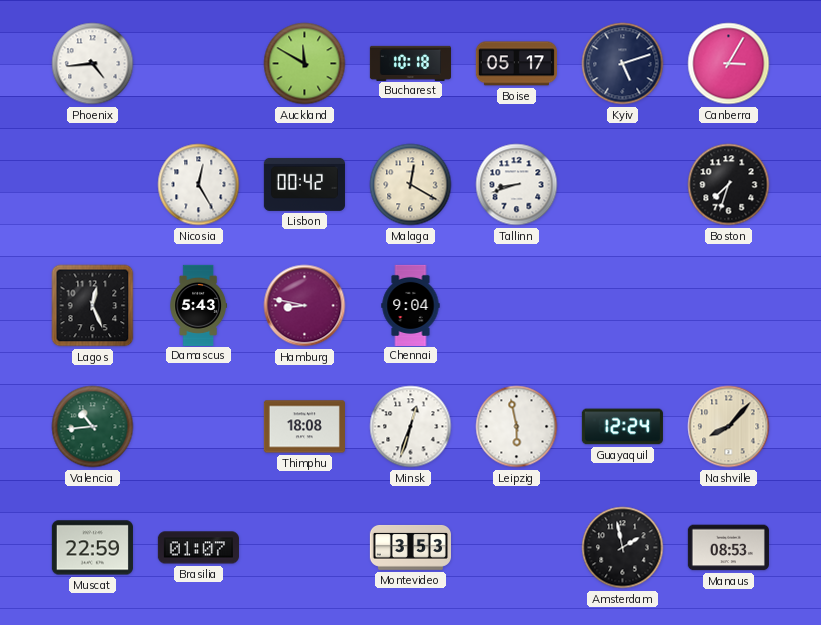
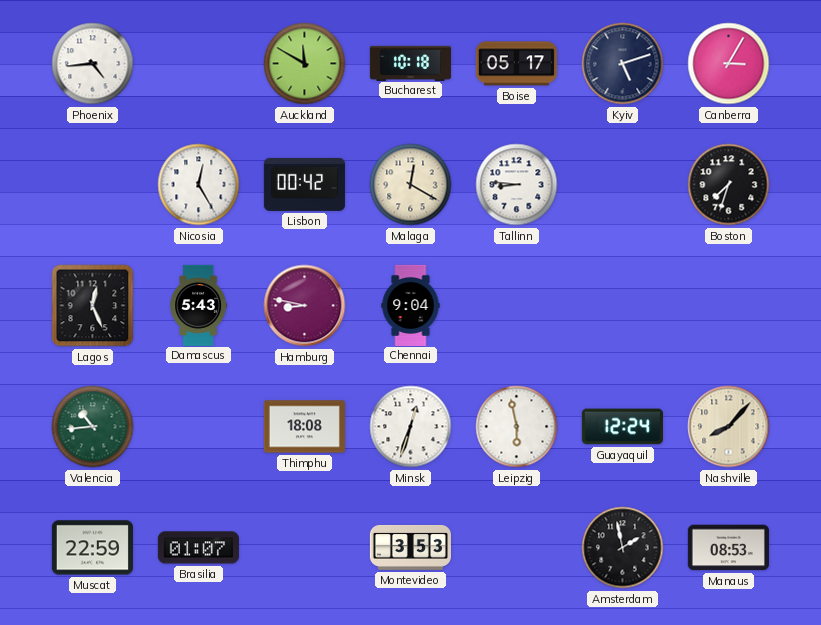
Tallinn: 8:42 -> 8:46
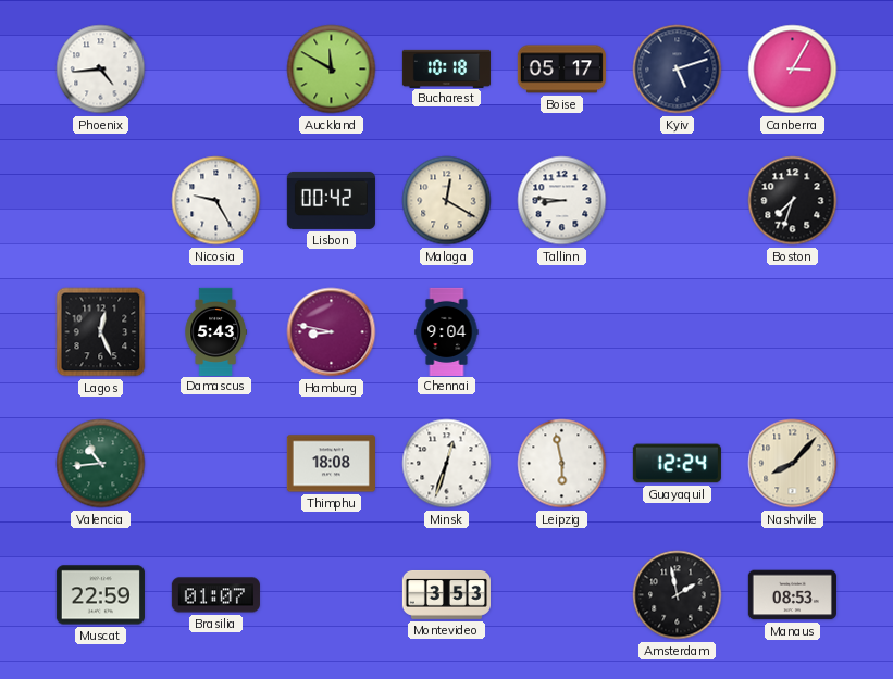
Nicosia: 12:25 -> 9:25
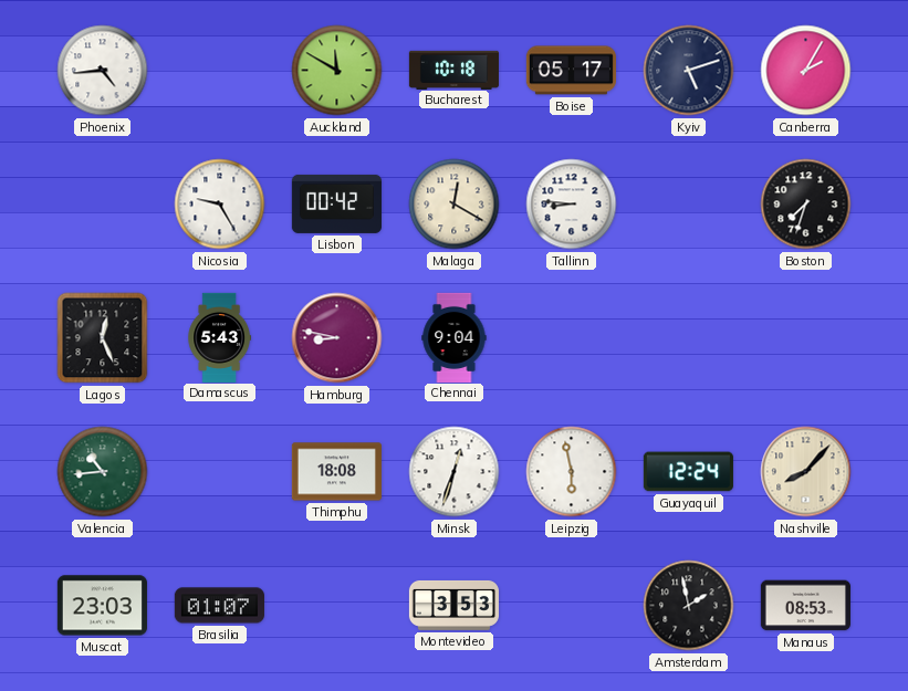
Canberra: 3:05 -> 2:05
Muscat: 22:59 -> 23:03
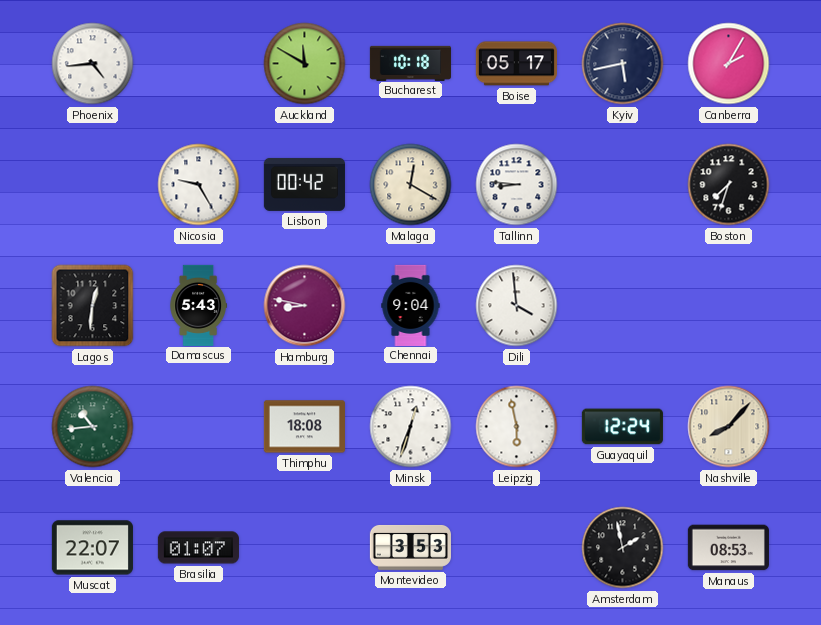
Kyiv: 5:12 -> 5:43
Lagos: 12:26 -> 12:31
Dili: none -> 3:59
Muscat: 23:03 -> 22:07
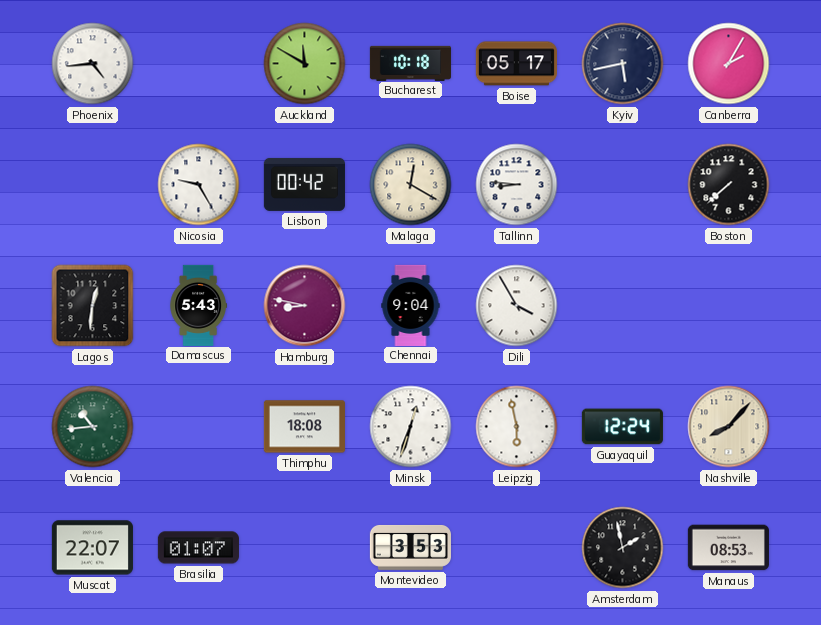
Boston: 7:33 -> 7:38
Dili: 3:59 -> 3:55
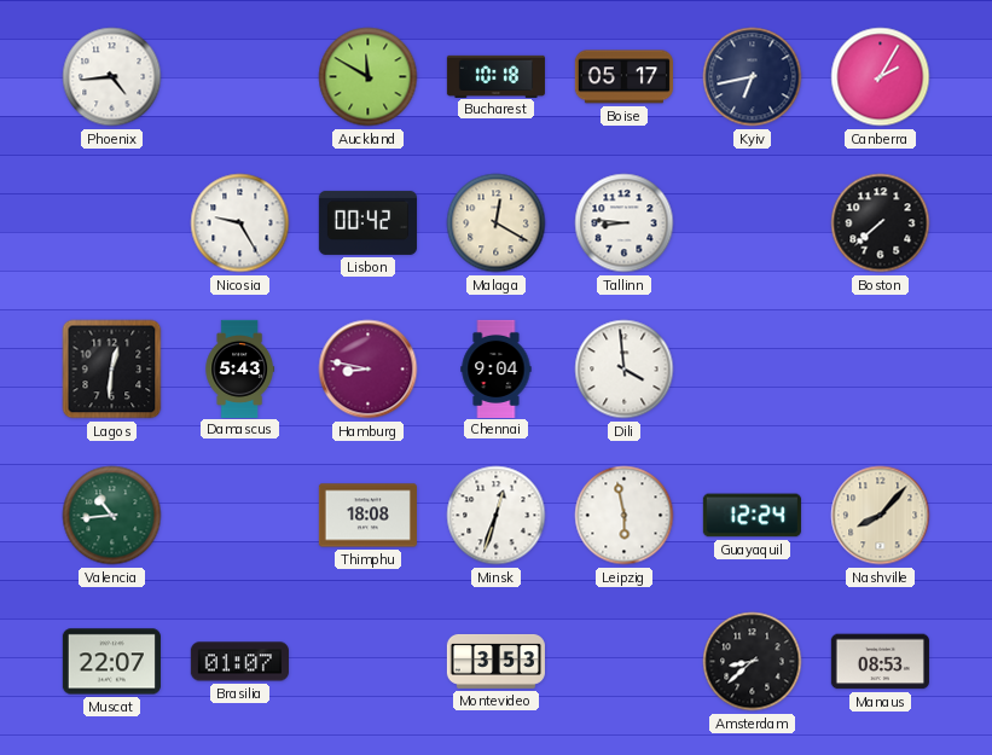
Kyiv: 5:43 -> 6:43
Dili: 3:55 -> 3:59
Amsterdam: 1:58 -> 8:38
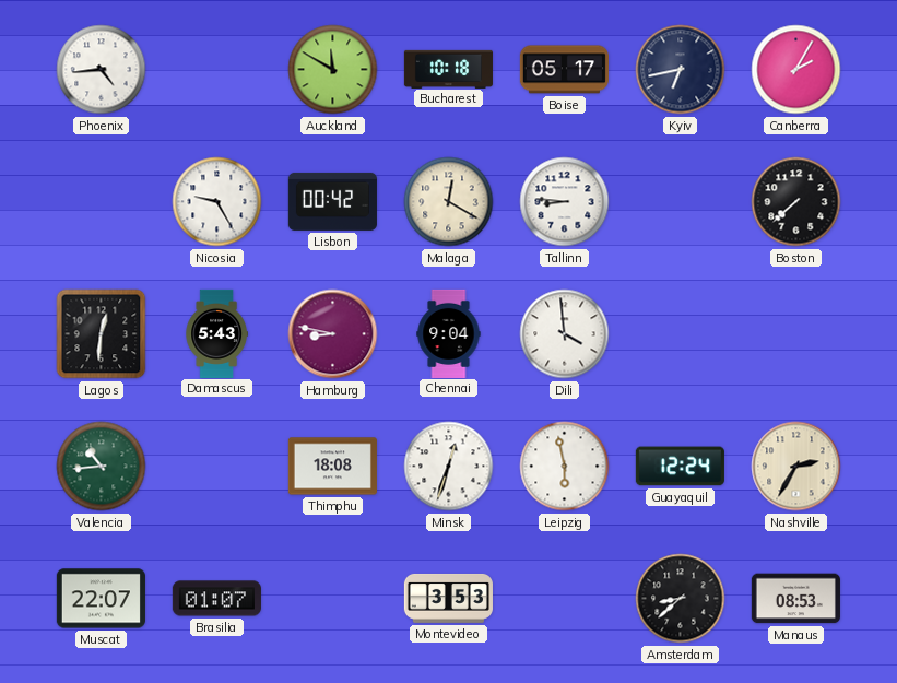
Nashville: 8:07 -> 2:35
